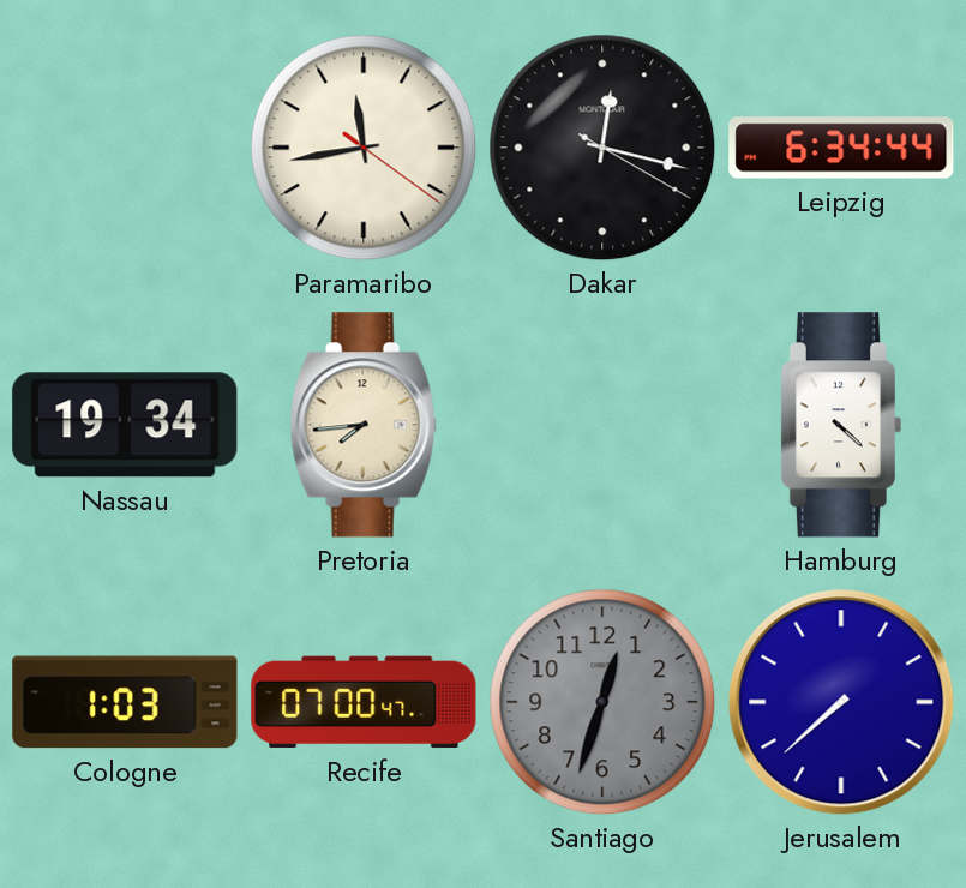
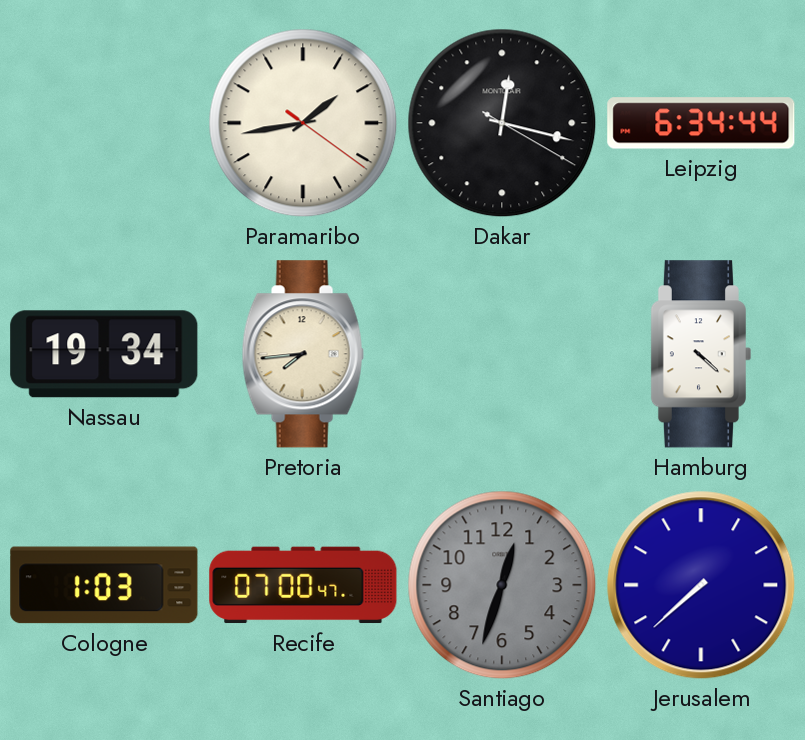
Paramaribo: 11:43 -> 1:43
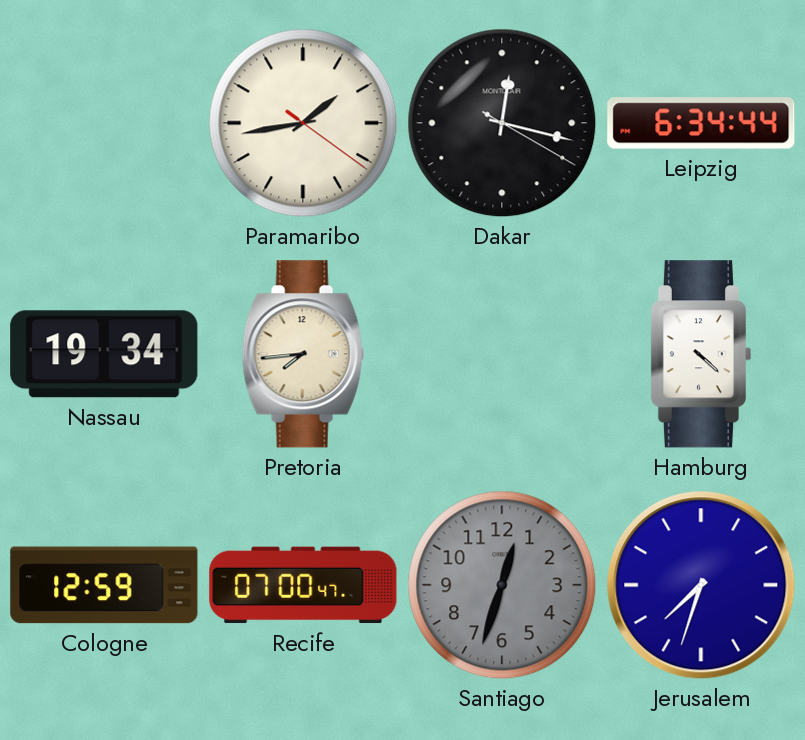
Cologne: 1:03 -> 12:59
Jerusalem: 7:38 -> 7:33
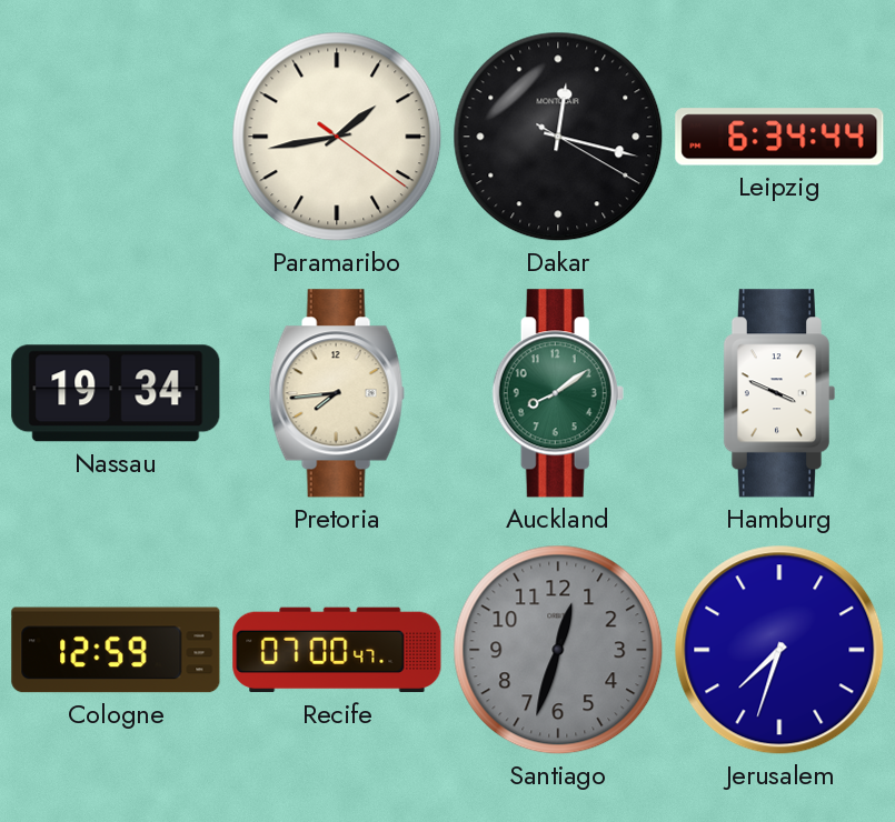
Auckland: none -> 8:09
Hamburg: 4:22 -> 3:49
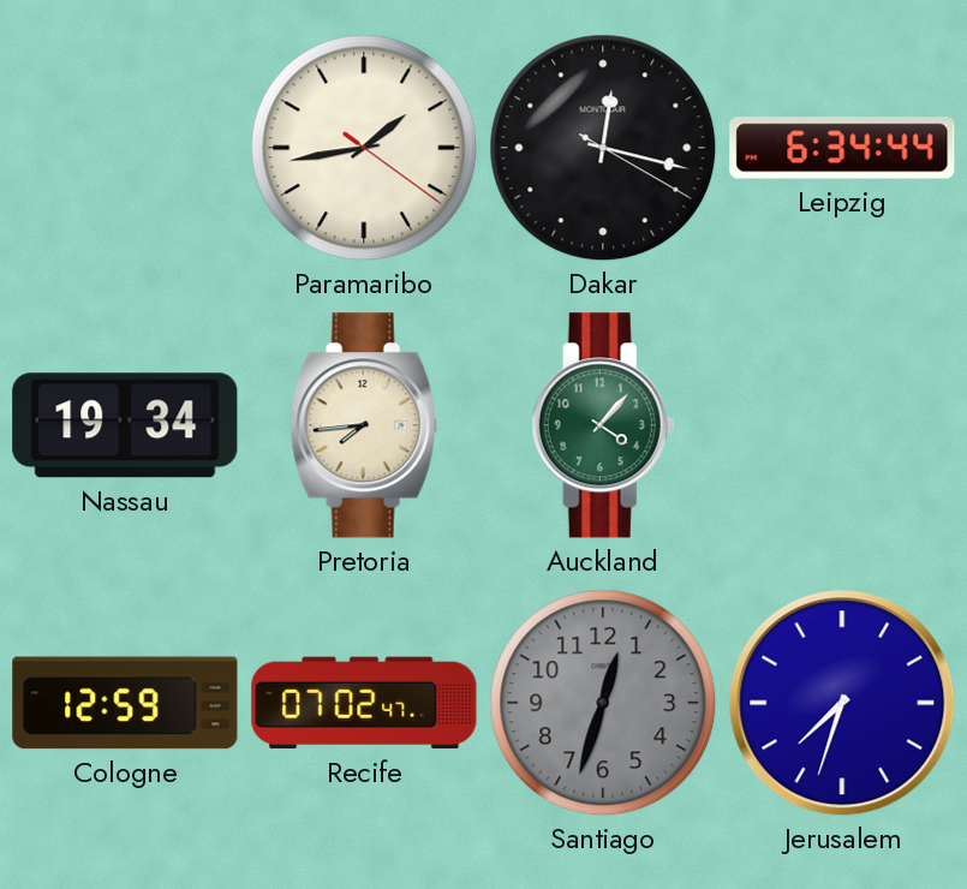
Auckland: 8:09 -> 4:07
Hamburg: 3:49 -> none
Recife: 07:00 -> 07:02
